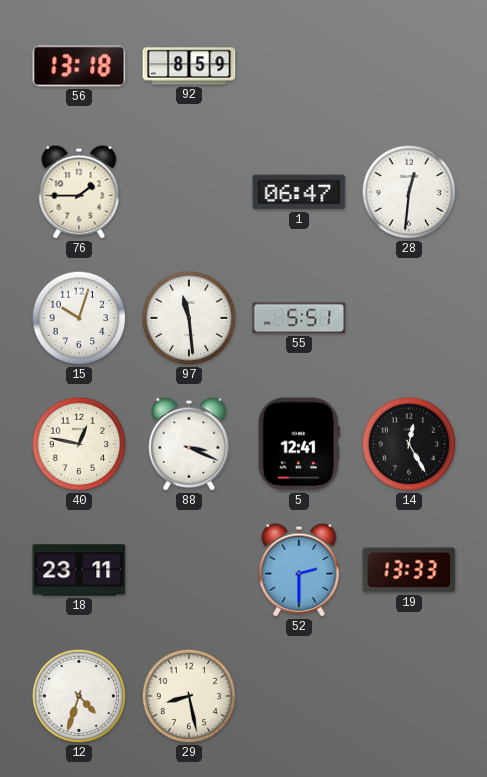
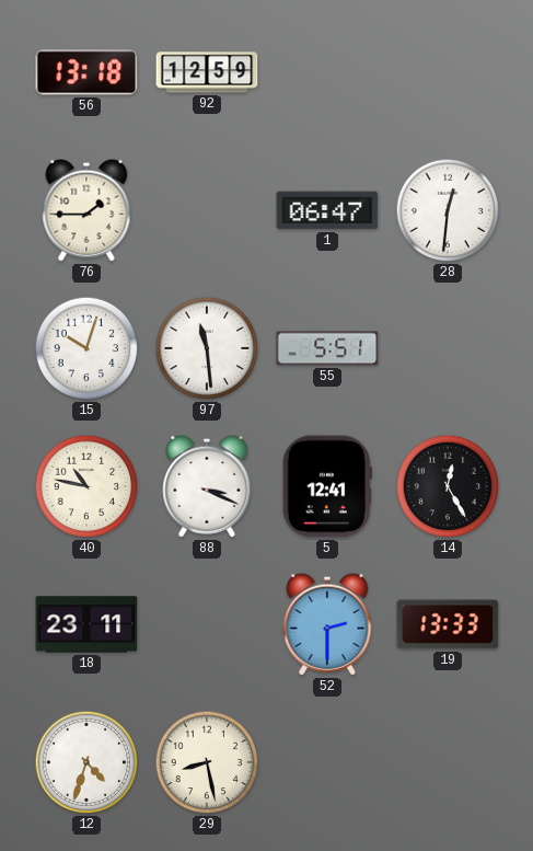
92: 8:59 -> 12:59
40: 12:47 -> 10:47
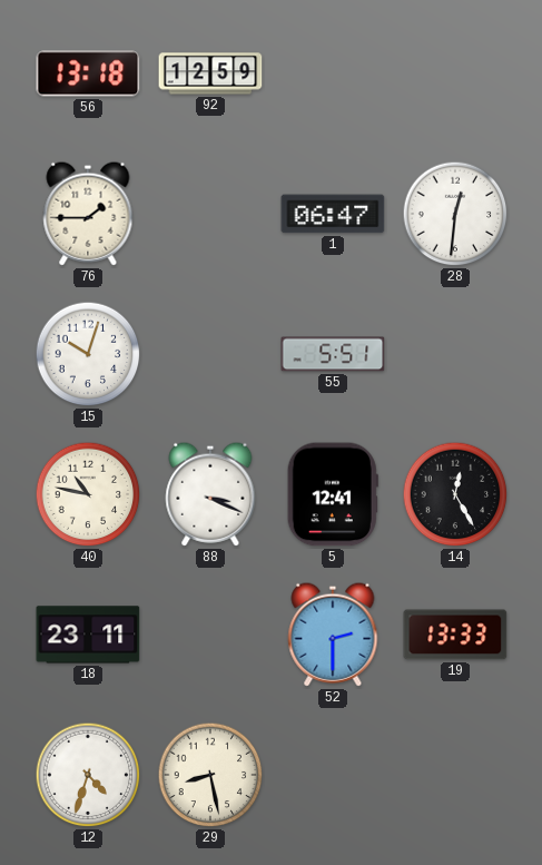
97: 11:29 -> none
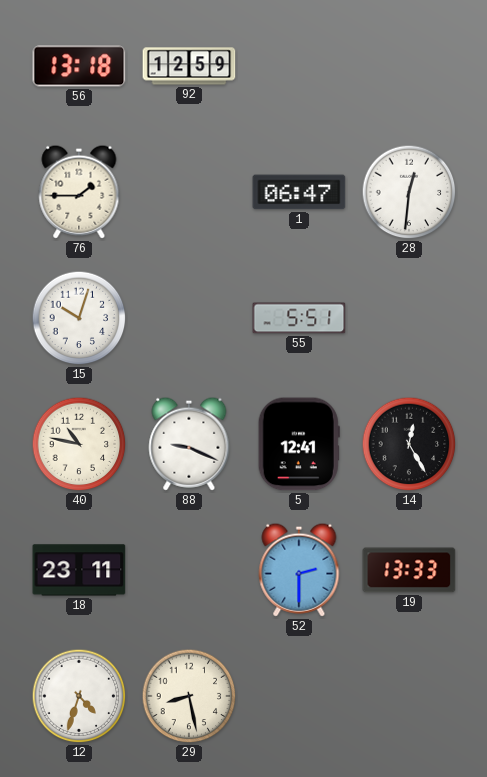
88: 3:19 -> 9:19
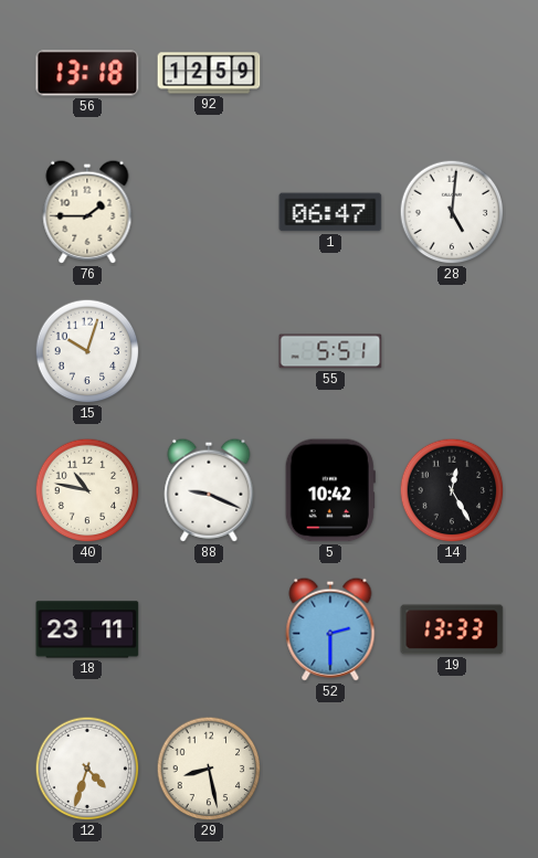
28: 12:31 -> 5:01
5: 12:41 -> 10:42
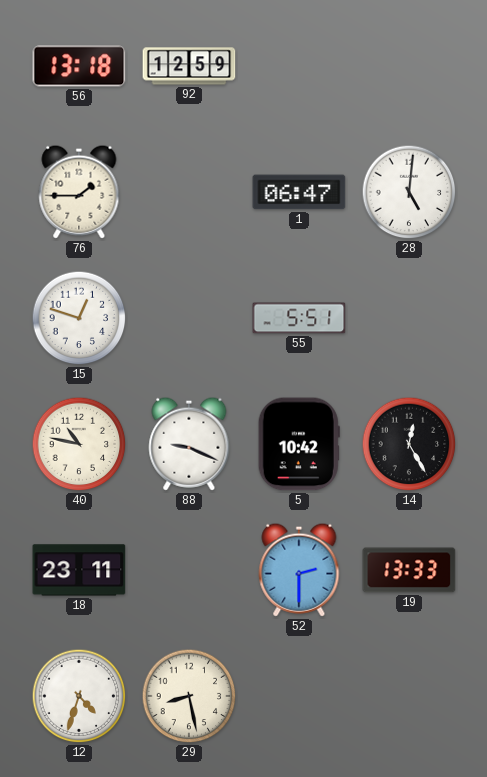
15: 10:03 -> 12:48
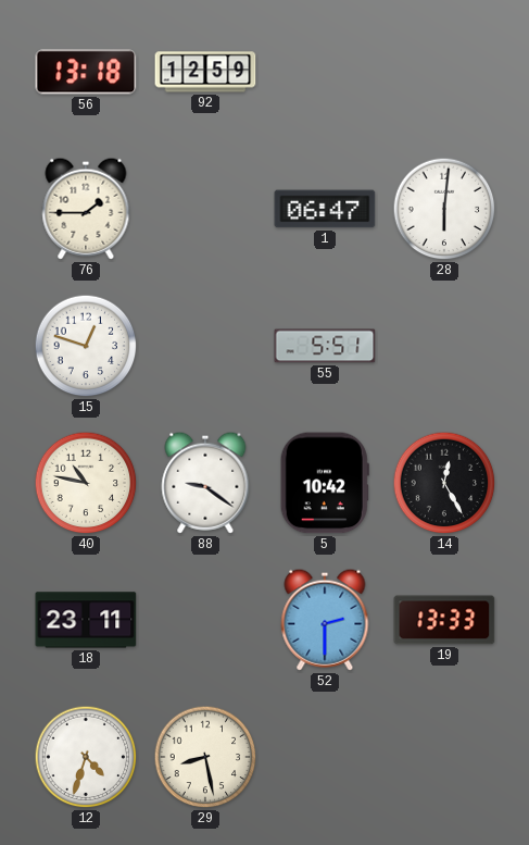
28: 5:01 -> 6:01
88: 9:19 -> 9:21
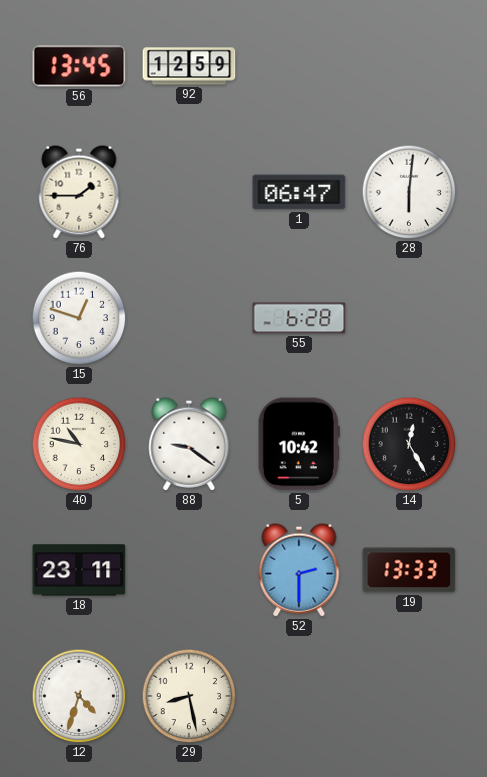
56: 13:18 -> 13:45
55: 5:51 -> 6:28
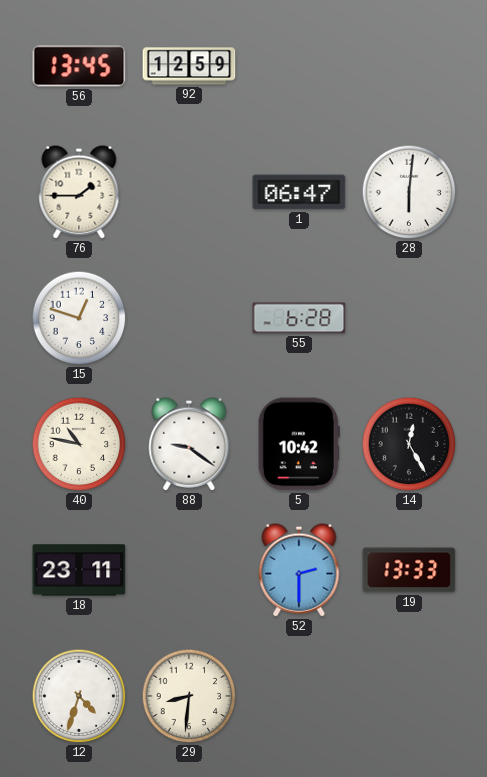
29: 8:28 -> 8:31
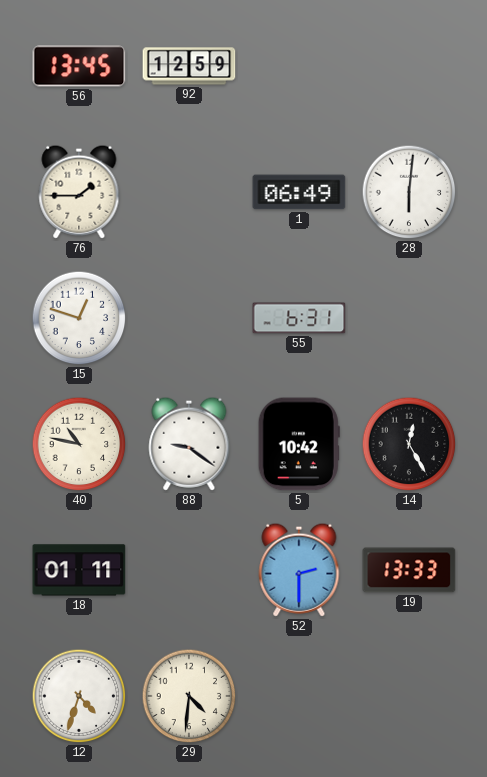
1: 06:47 -> 06:49
55: 6:28 -> 6:31
18: 23:11 -> 01:11
29: 8:31 -> 4:31
